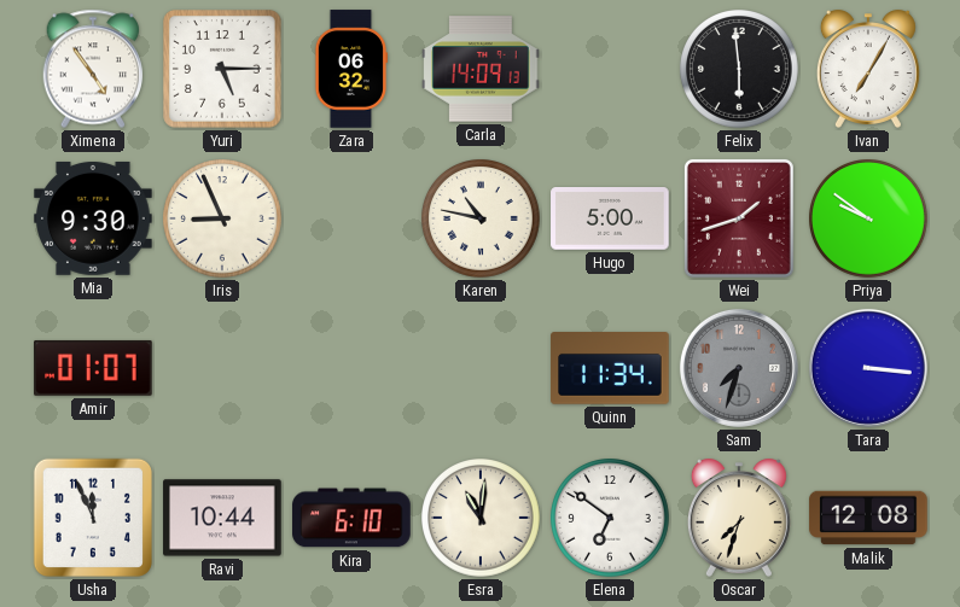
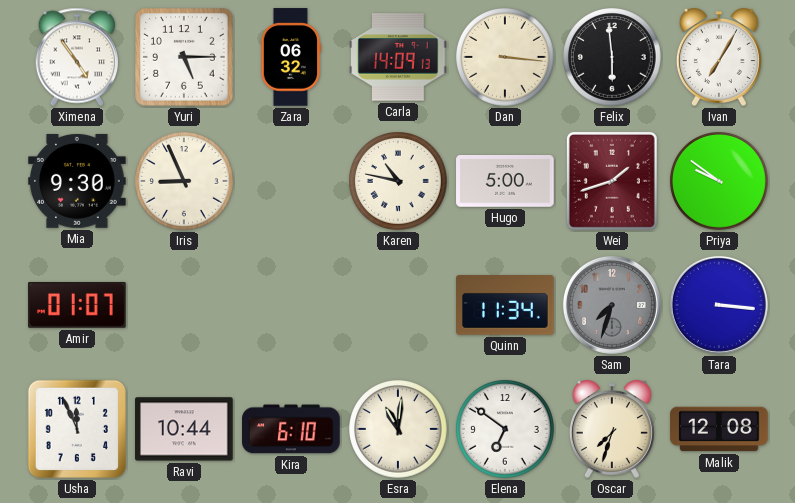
Dan: none -> 3:16
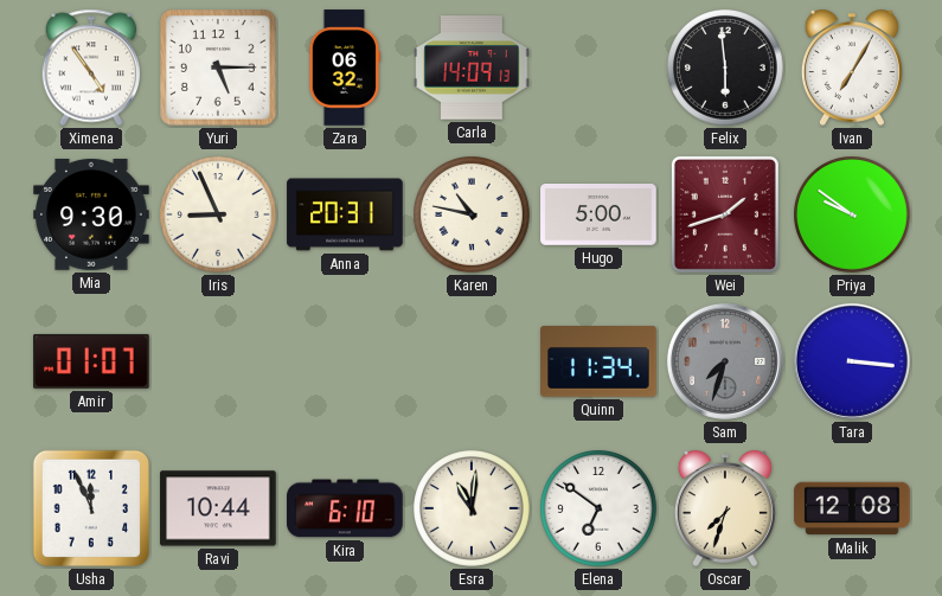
Dan: 3:16 -> none
Anna: none -> 20:31
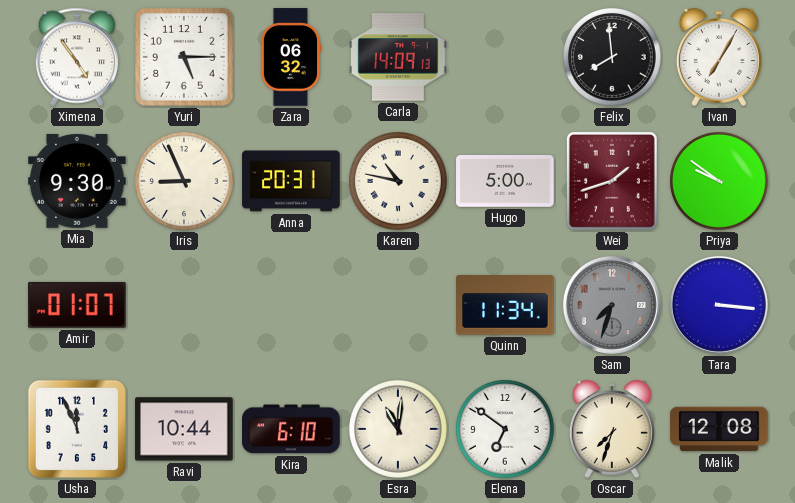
Felix: 5:59 -> 7:59
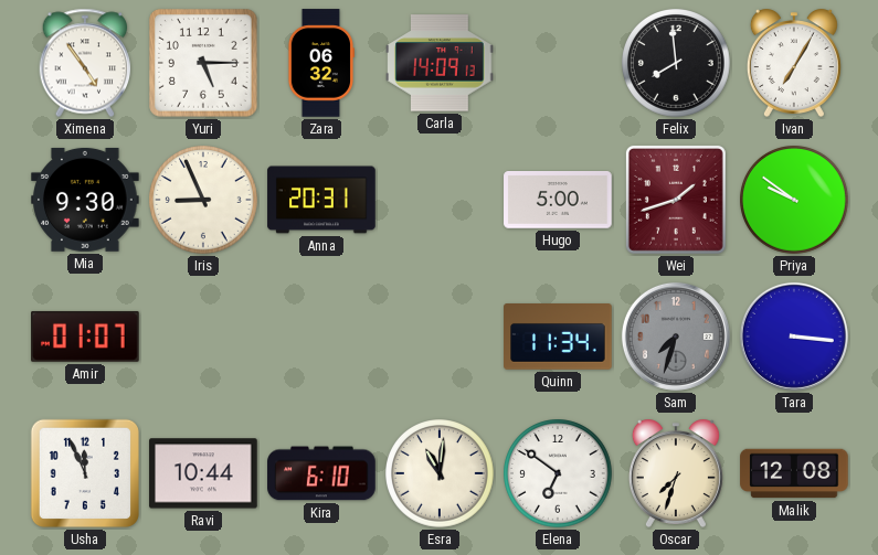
Karen: 10:47 -> none
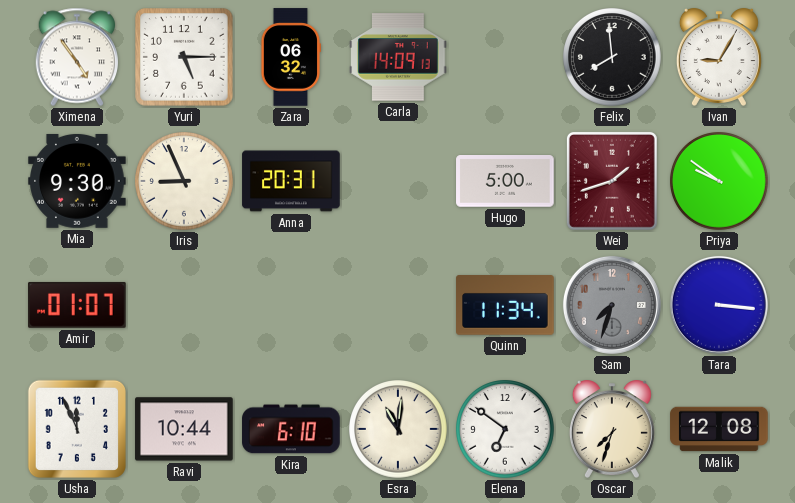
Ivan: 7:05 -> 9:05
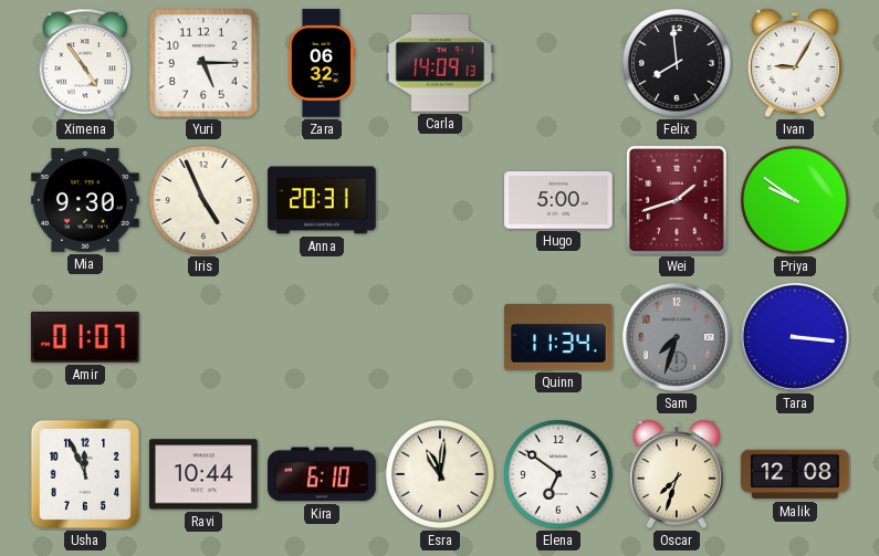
Iris: 8:56 -> 4:56
